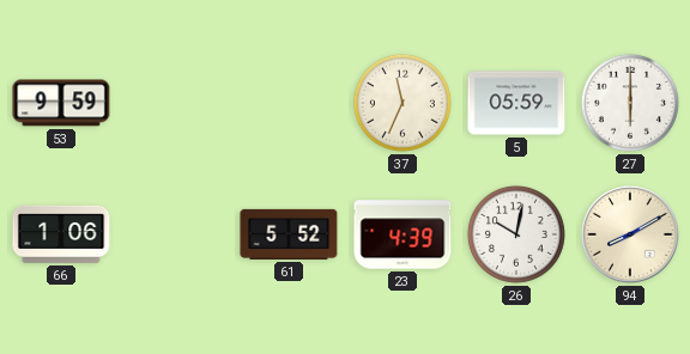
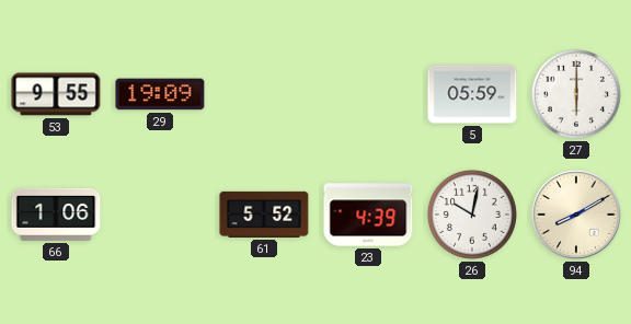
53: 9:59 -> 9:55
29: none -> 19:09
37: 11:34 -> none
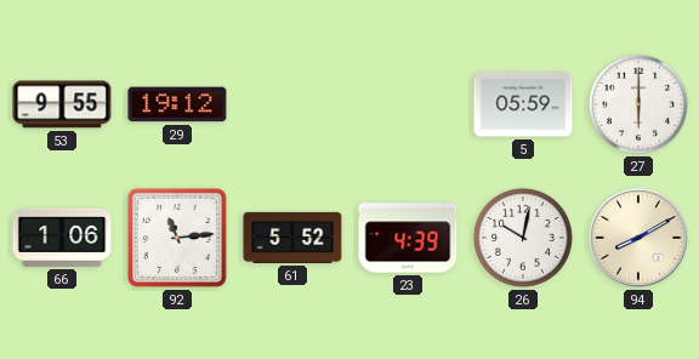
29: 19:09 -> 19:12
92: none -> 11:14
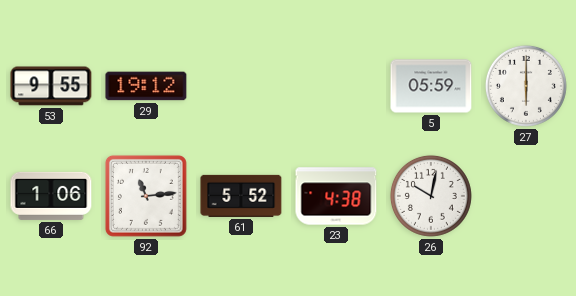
23: 4:39 -> 4:38
94: 8:10 -> none
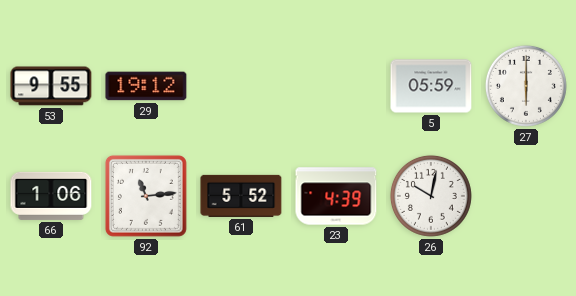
23: 4:38 -> 4:39
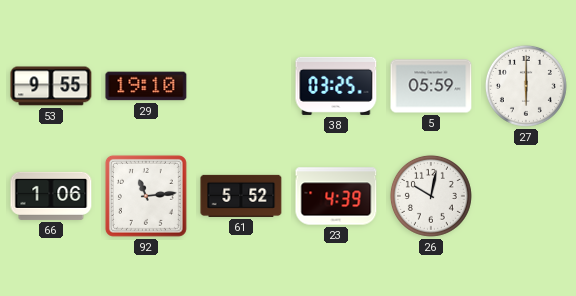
29: 19:12 -> 19:10
38: none -> 03:25
